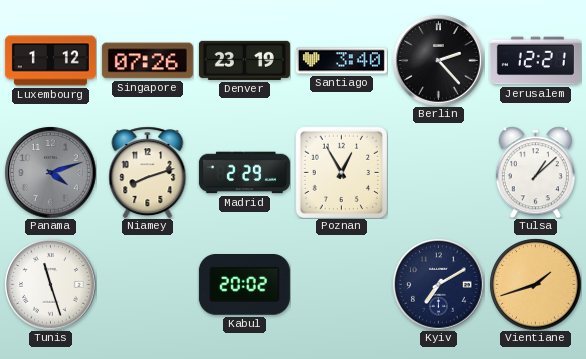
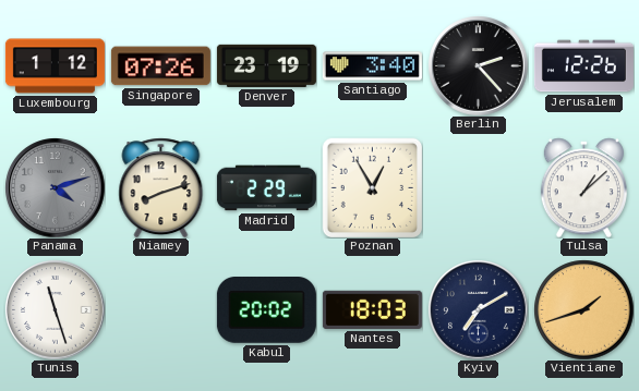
Jerusalem: 12:21 -> 12:26
Nantes: none -> 18:03
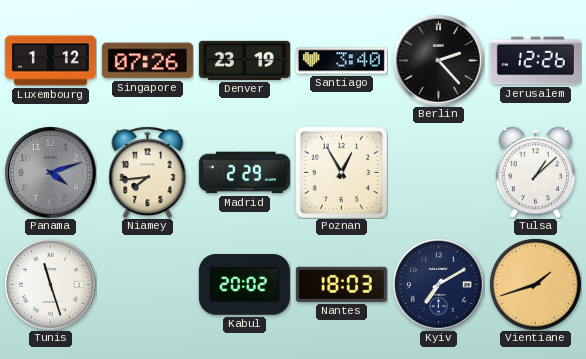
Niamey: 8:12 -> 7:44
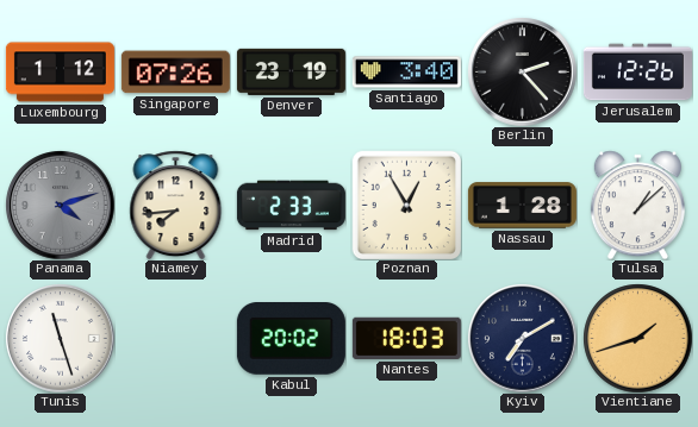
Madrid: 2:29 -> 2:33
Nassau: none -> 1:28
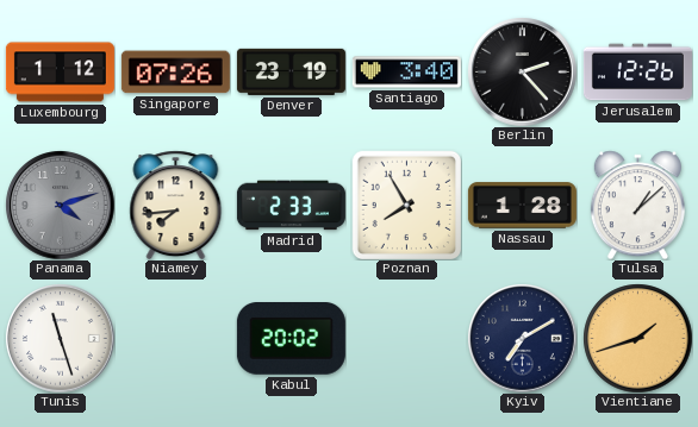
Poznan: 12:55 -> 7:55
Nantes: 18:03 -> none
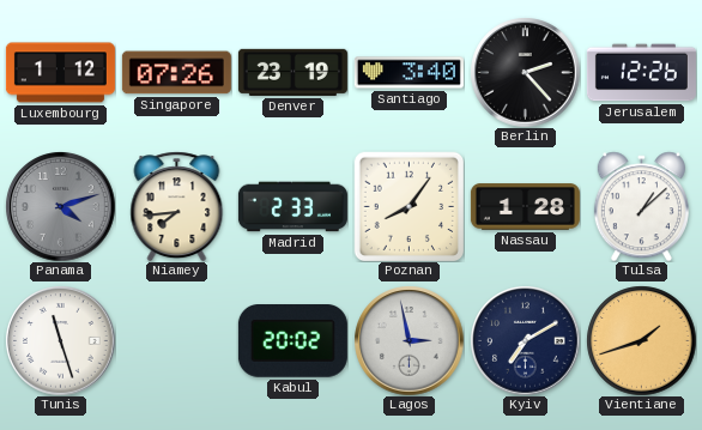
Poznan: 7:55 -> 8:06
Lagos: none -> 2:58
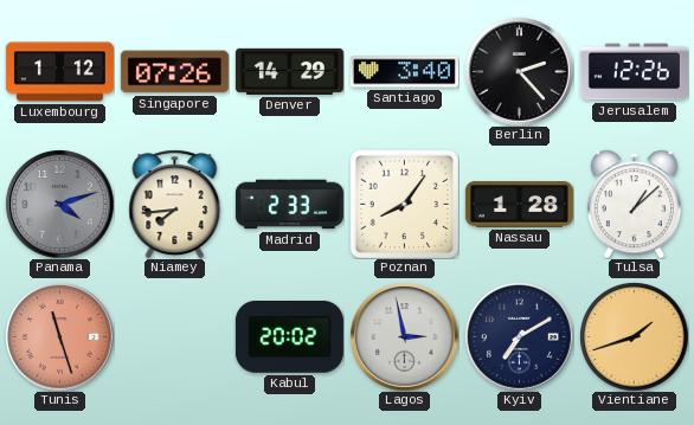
Denver: 23:19 -> 14:29
Tunis dial: white -> salmon
